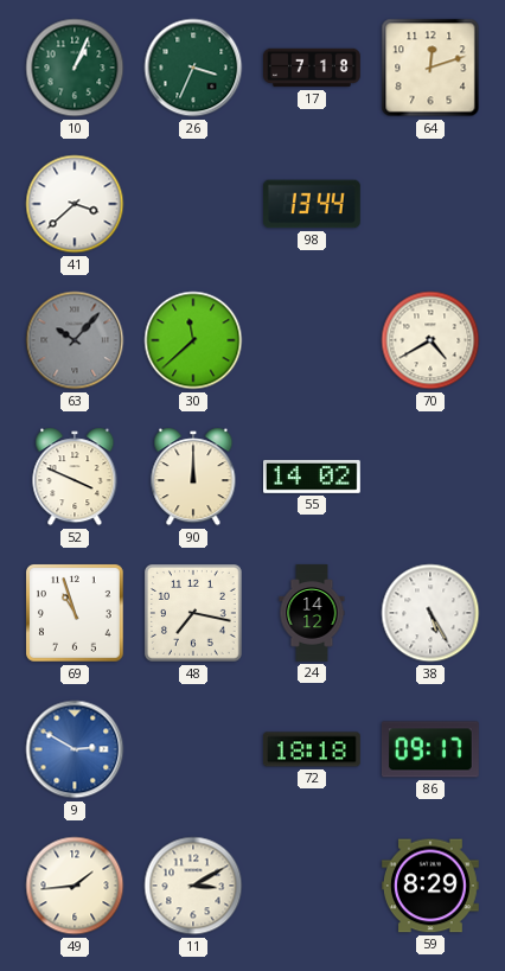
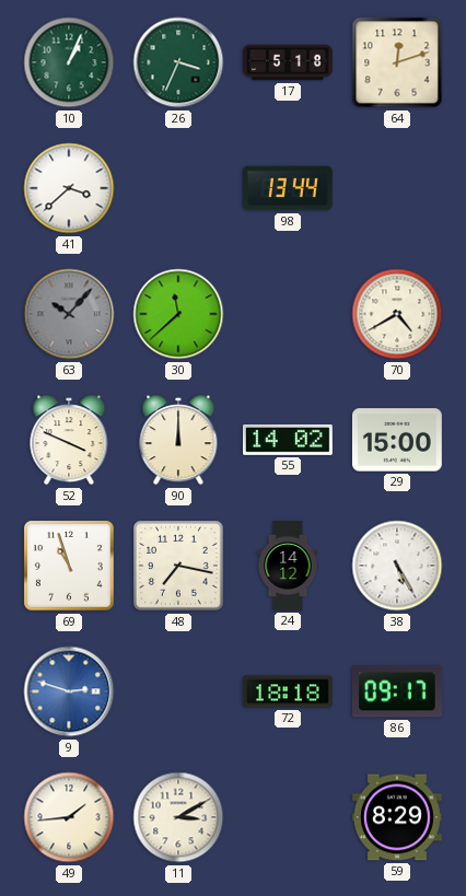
17: 7:18 -> 5:18
29: none -> 15:00
9: 2:50 -> 2:48
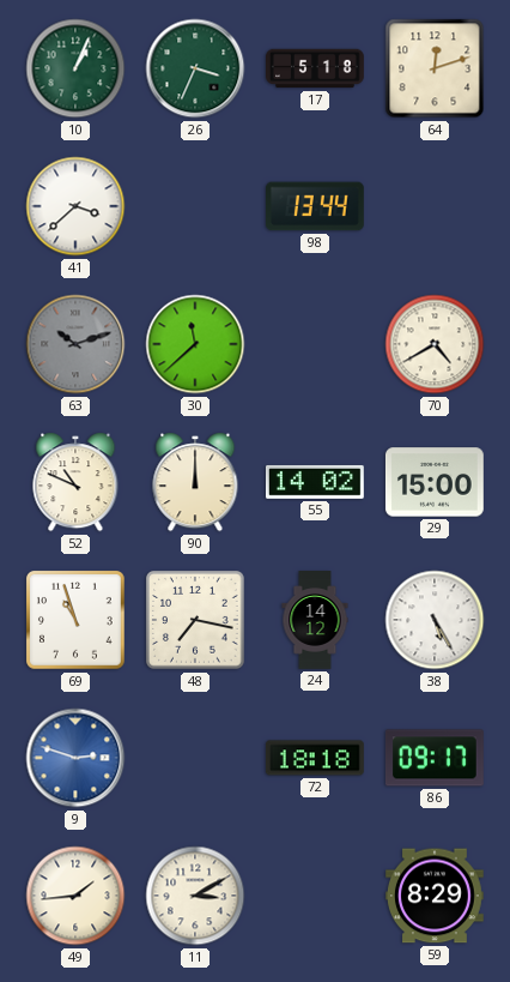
63: 10:07 -> 10:12
52: 3:49 -> 10:49
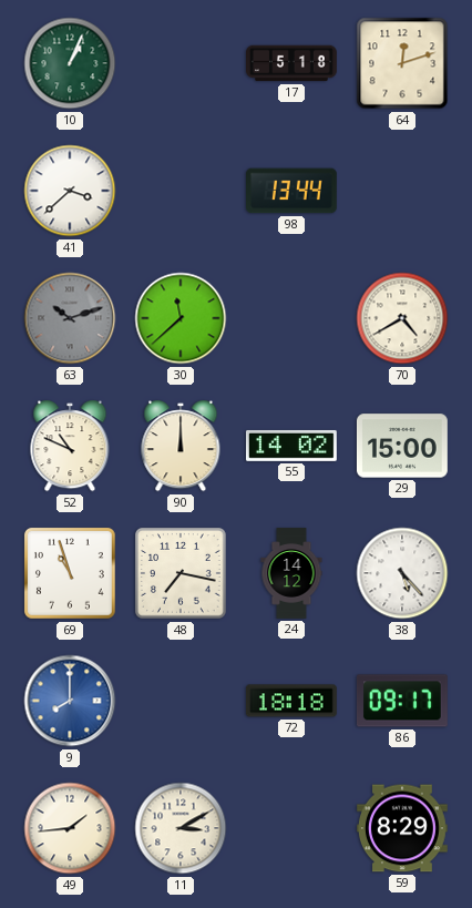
26: 3:34 -> none
38: 5:25 -> 5:23
9: 2:48 -> 8:00
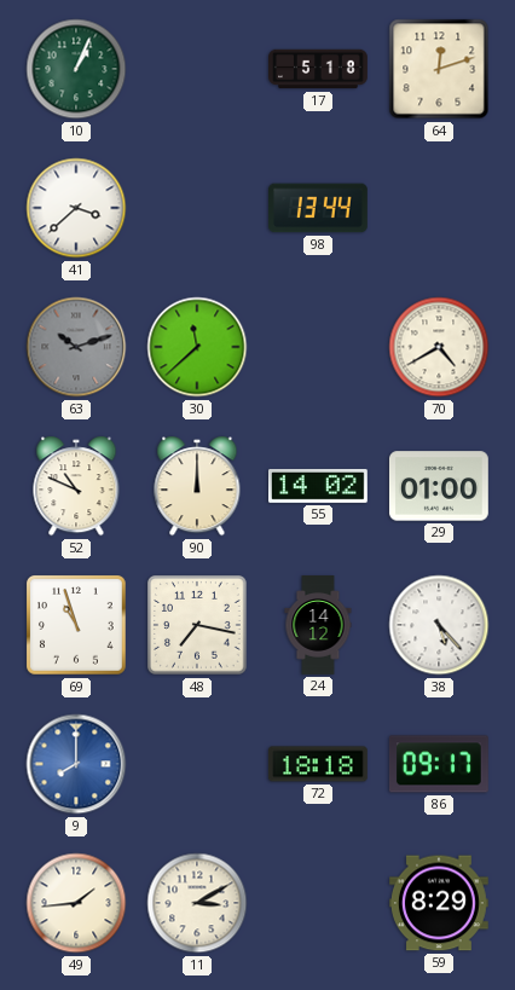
29: 15:00 -> 01:00
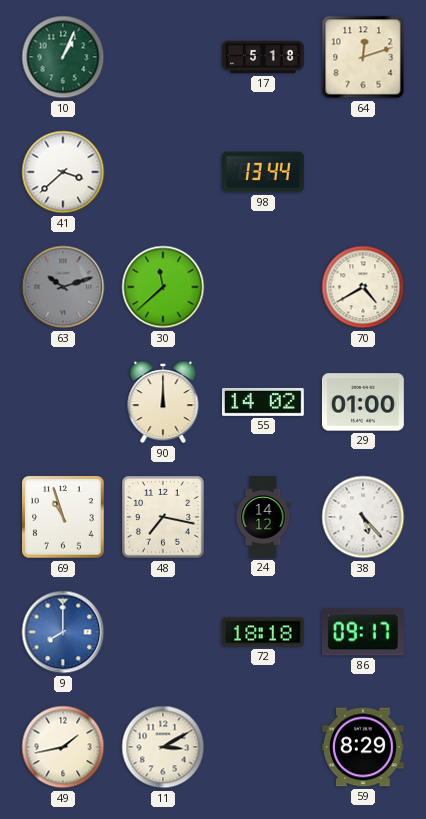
52: 10:49 -> none
49: 1:44 -> 1:43
